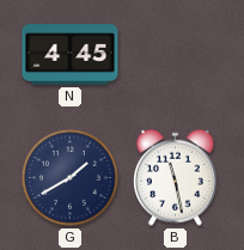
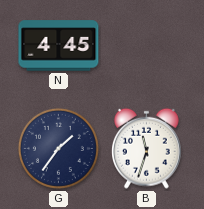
G: 1:40 -> 1:36
B: 11:28 -> 11:33
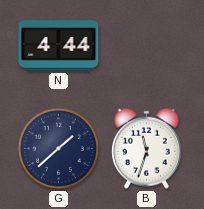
N: 4:45 -> 4:44
G: 1:36 -> 1:38
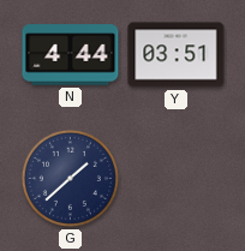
Y: none -> 03:51
B: 11:33 -> none
